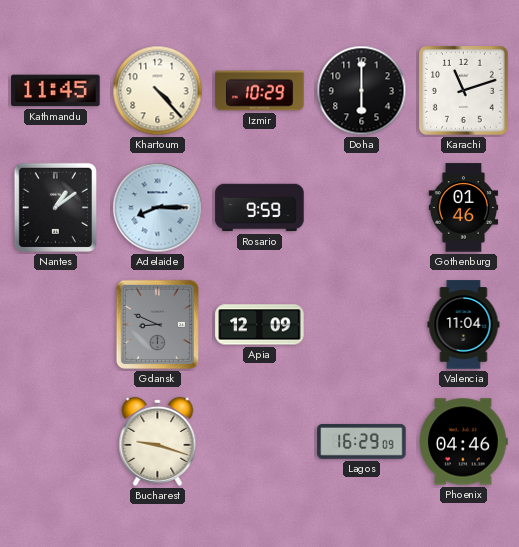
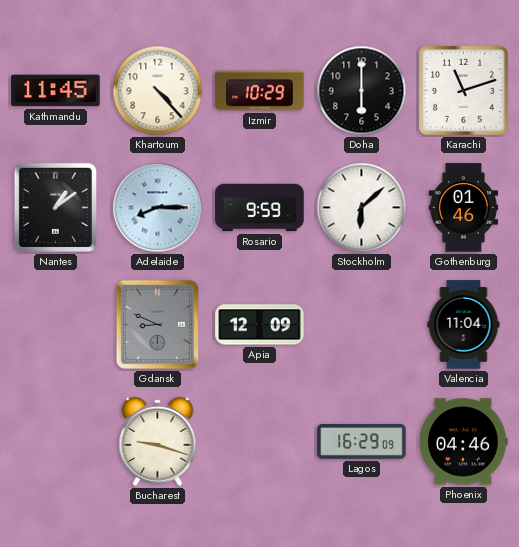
Stockholm: none -> 6:08
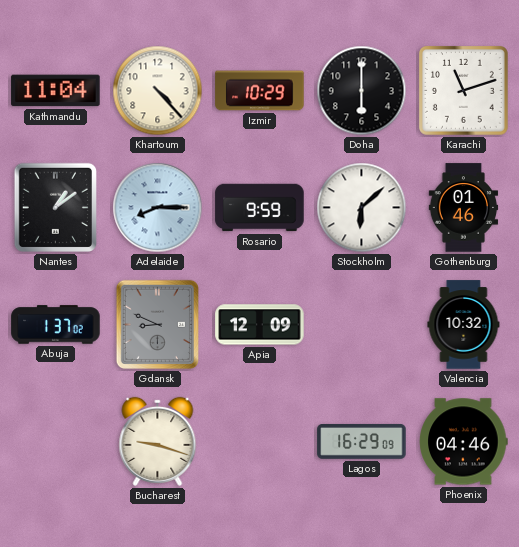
Kathmandu: 11:45 -> 11:04
Abuja: none -> 1:37
Valencia: 11:04 -> 10:32
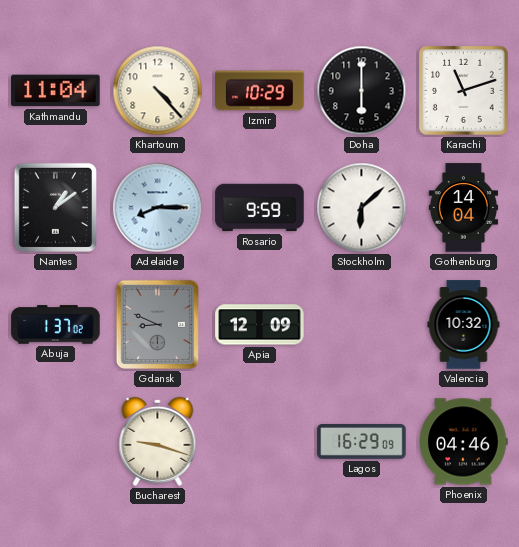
Gothenburg: 01:46 -> 14:04
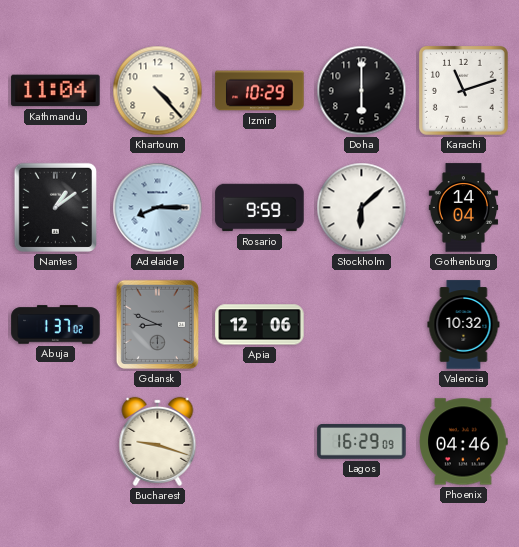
Apia: 12:09 -> 12:06
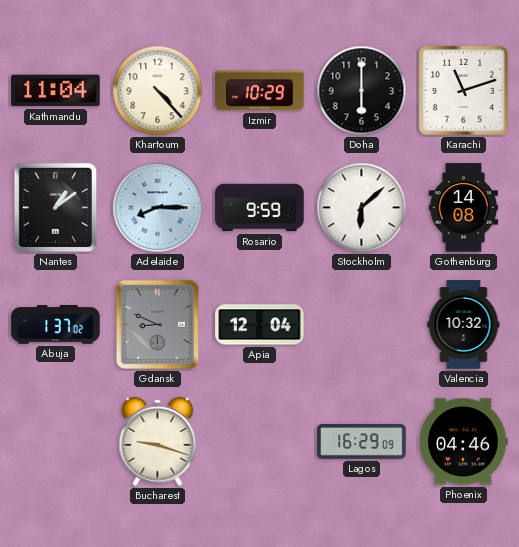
Gothenburg: 14:04 -> 14:08
Apia: 12:06 -> 12:04
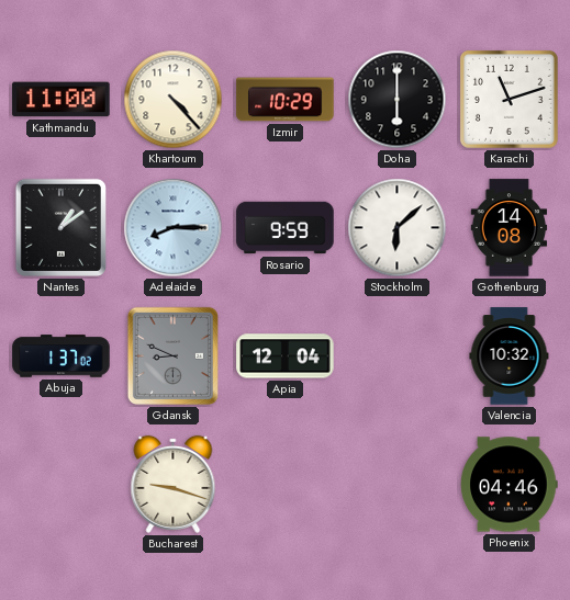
Kathmandu: 11:04 -> 11:00
Lagos: 16:29 -> none
